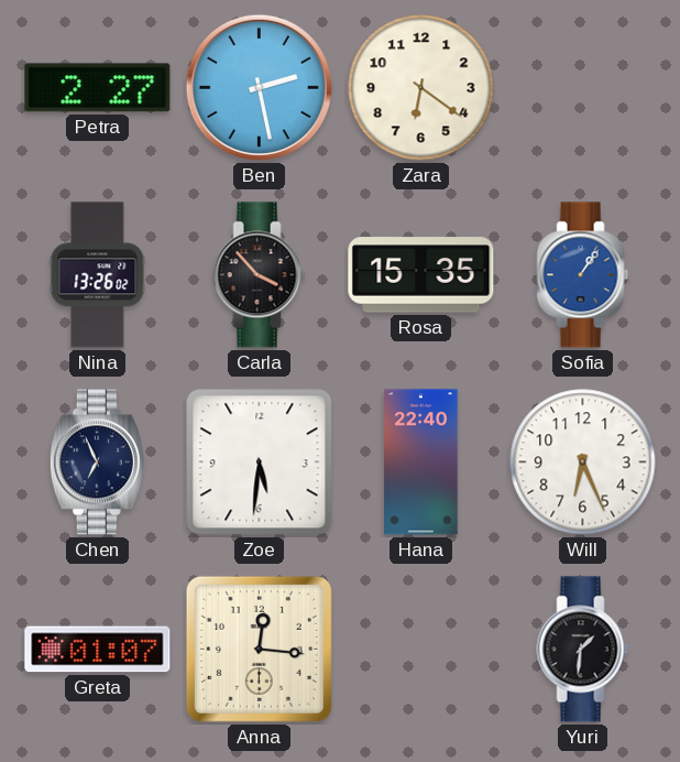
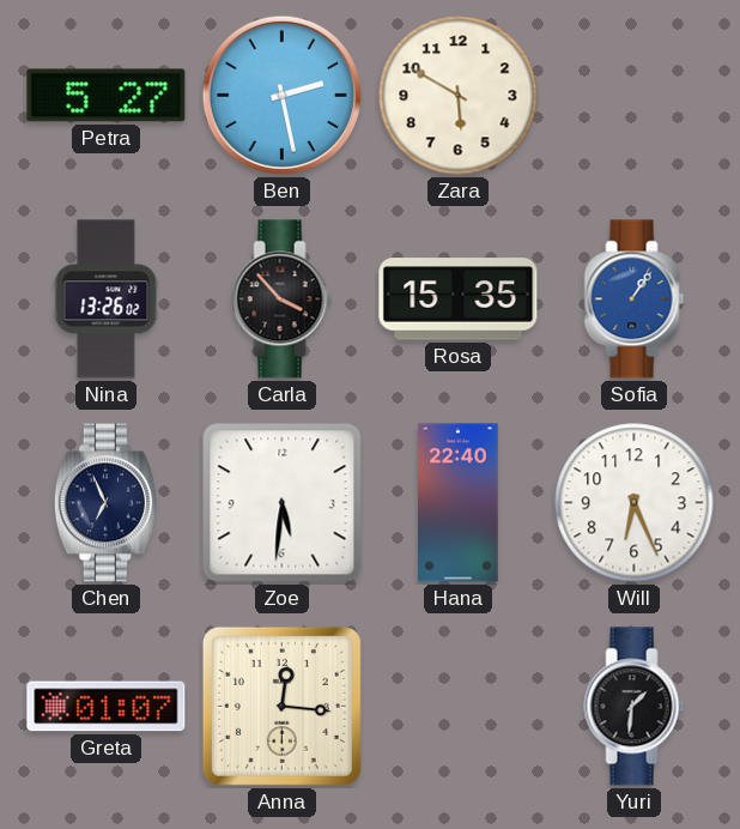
Petra: 2:27 -> 5:27
Zara: 6:21 -> 5:50
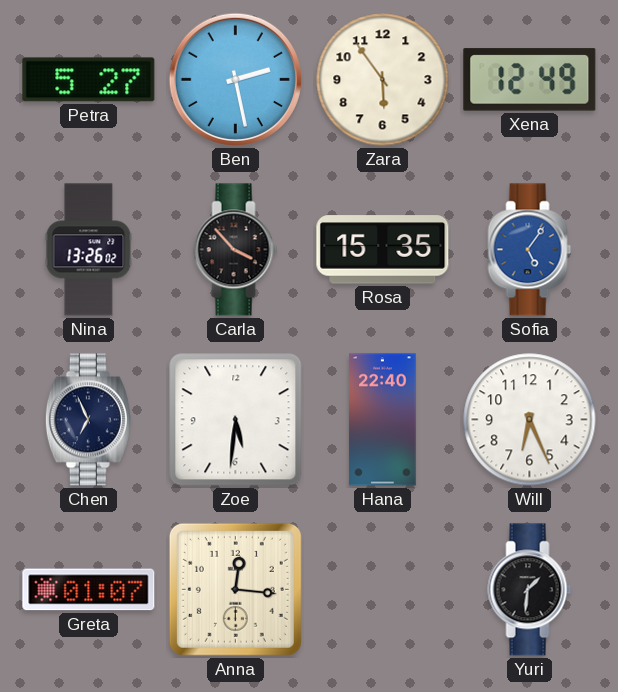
Zara: 5:50 -> 5:54
Xena: none -> 12:49
Sofia: 1:06 -> 5:06
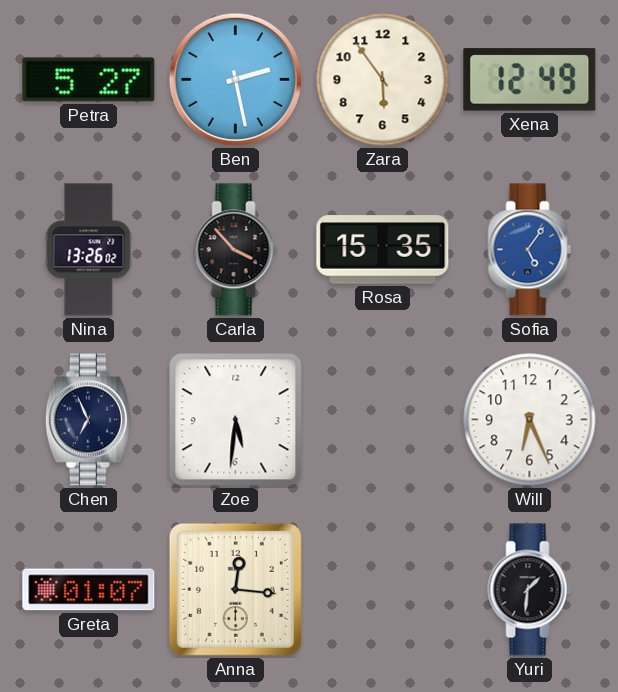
Hana: 22:40 -> none
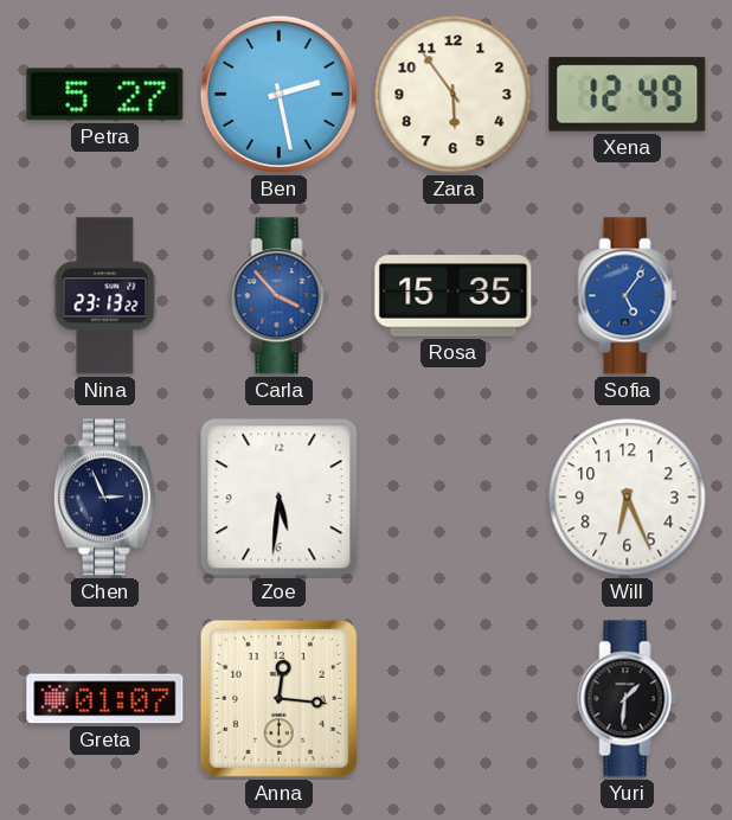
Nina: 13:26 -> 23:13
Carla dial: black -> blue
Chen: 6:56 -> 2:56
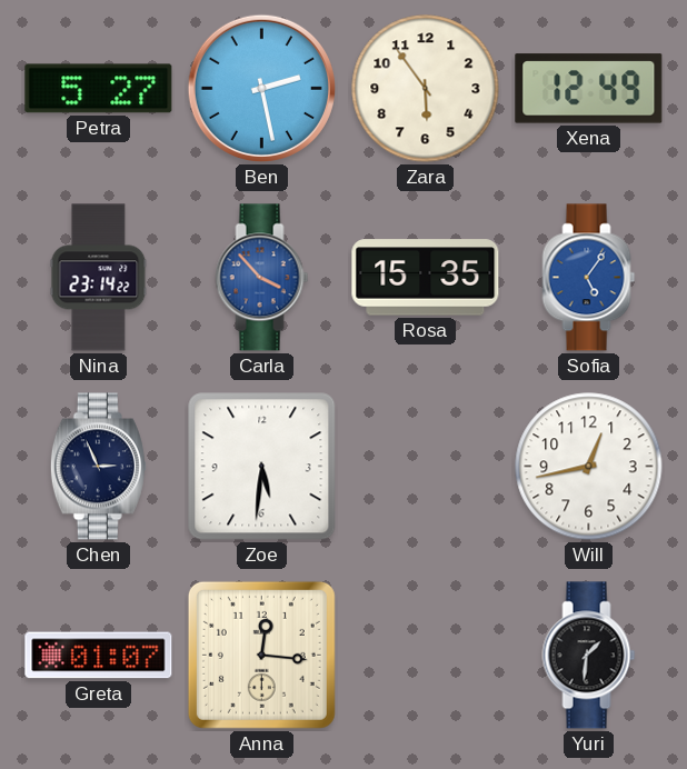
Nina: 23:13 -> 23:14
Will: 6:26 -> 12:43
